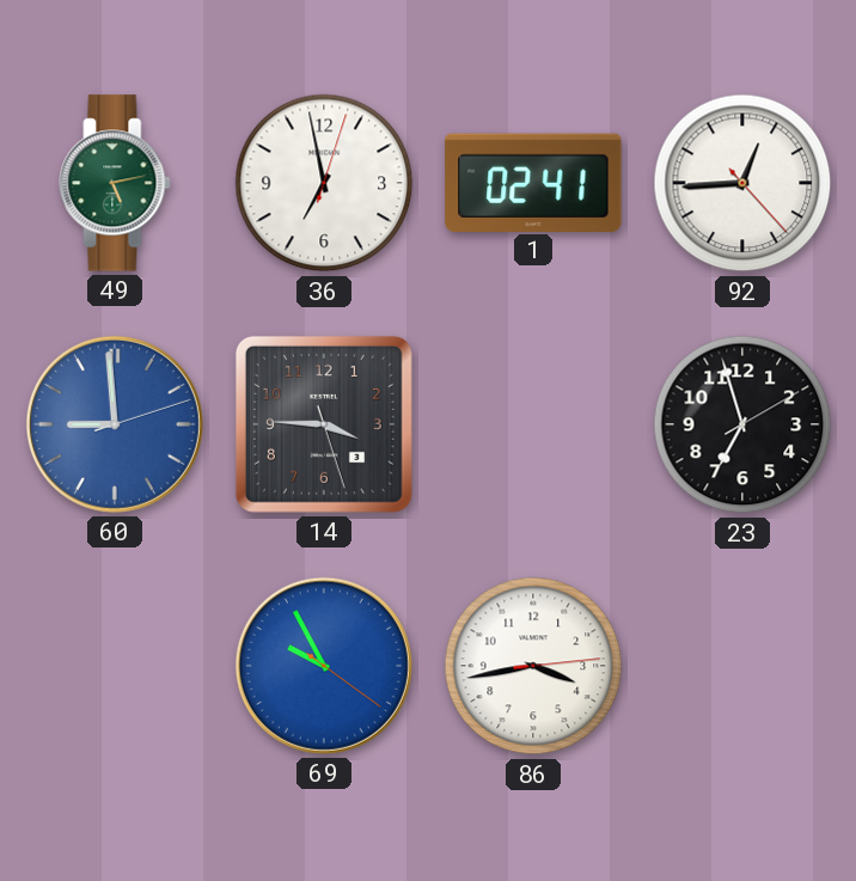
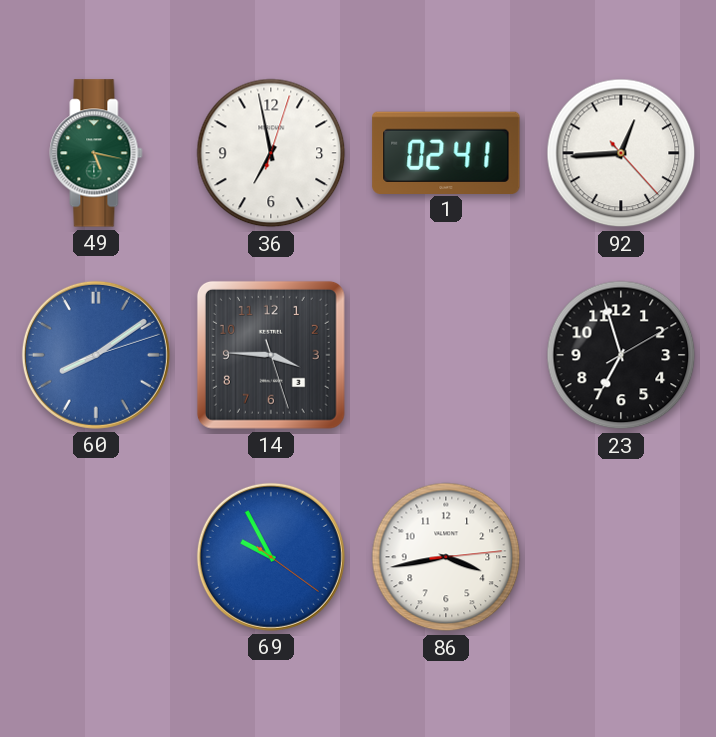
49: 5:13 -> 5:17
60: 8:59 -> 8:09
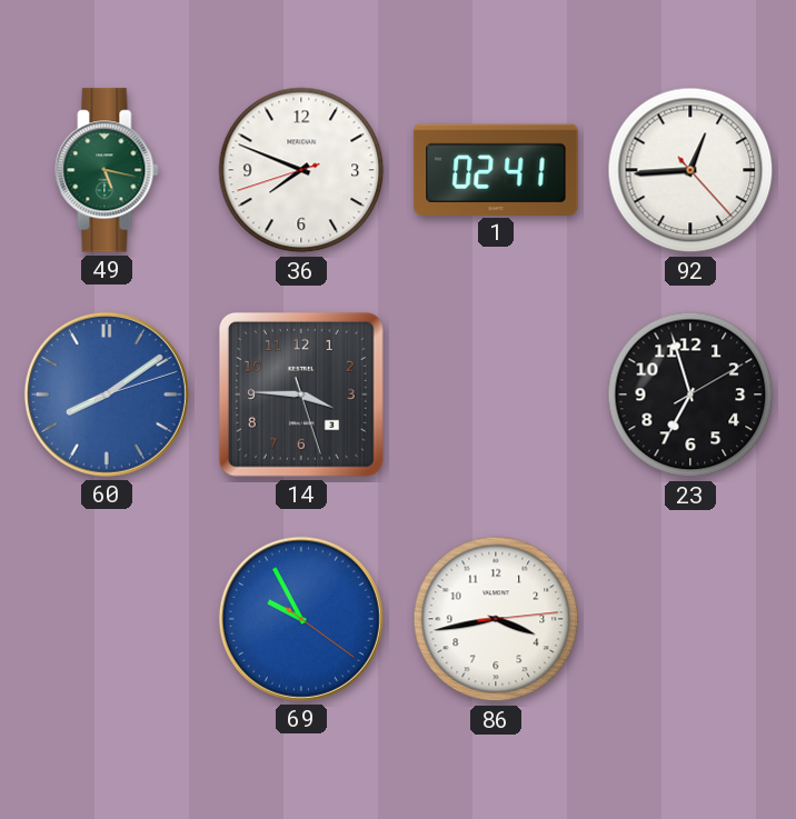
36: 6:58 -> 7:48
